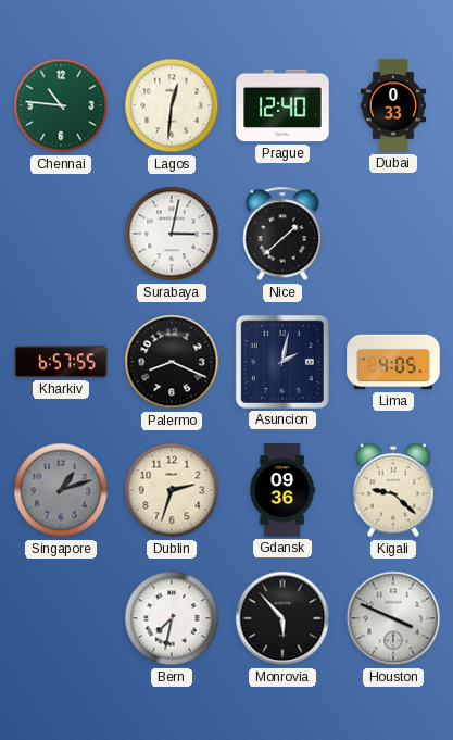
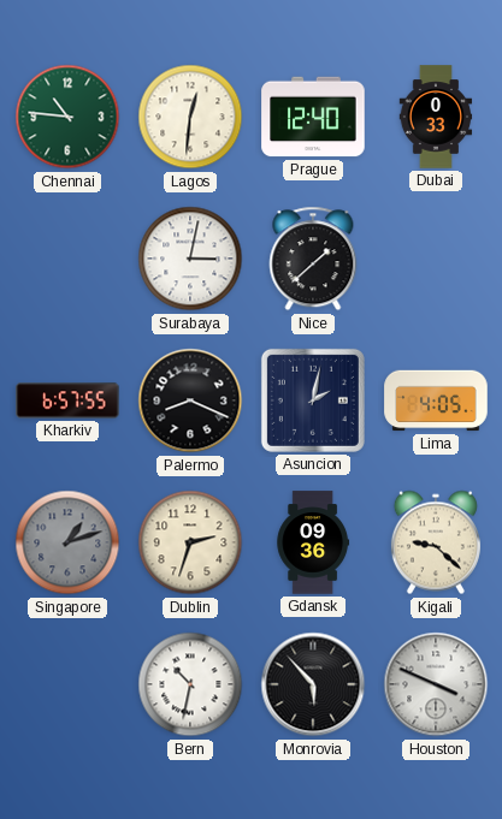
Bern: 7:32 -> 10:32
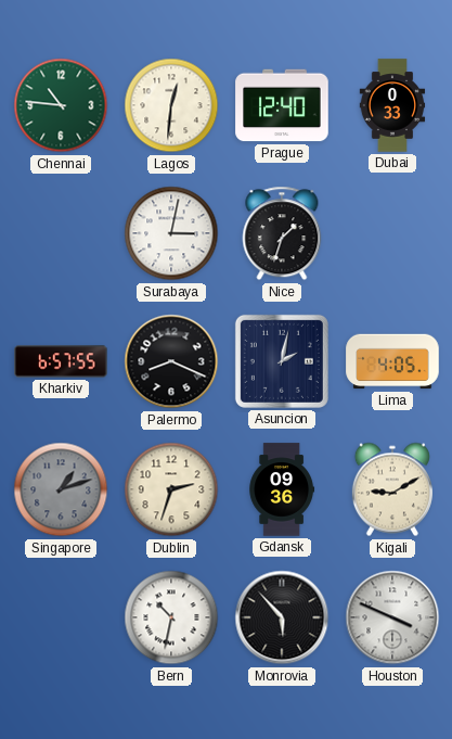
Nice: 1:38 -> 1:33
Kigali: 9:22 -> 9:10
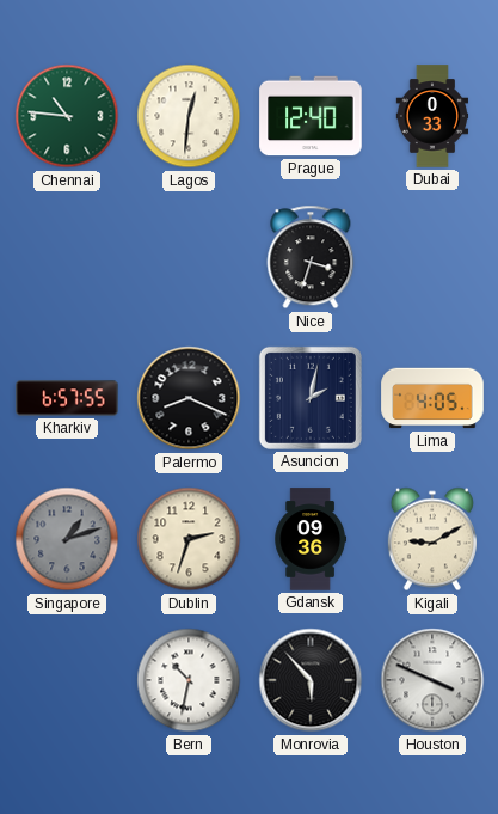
Surabaya: 3:02 -> none
Nice: 1:33 -> 3:33
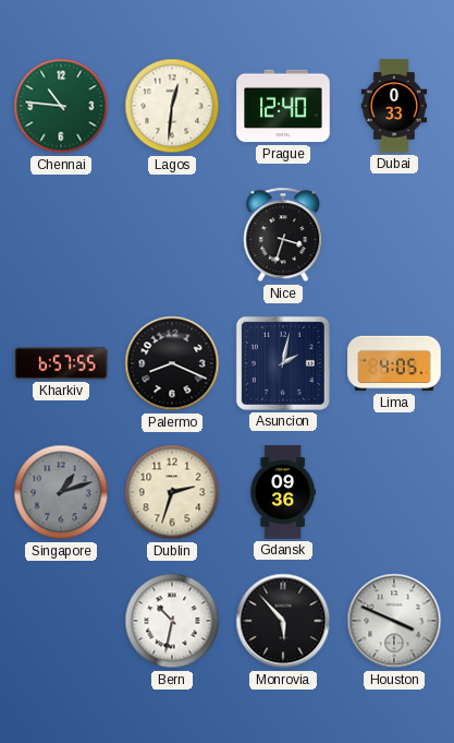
Kigali: 9:10 -> none
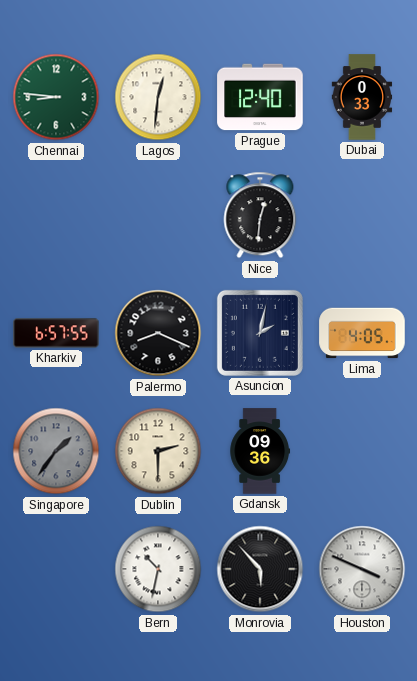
Chennai: 10:46 -> 8:46
Nice: 3:33 -> 12:31
Singapore: 1:12 -> 1:36
Dublin: 2:33 -> 2:30
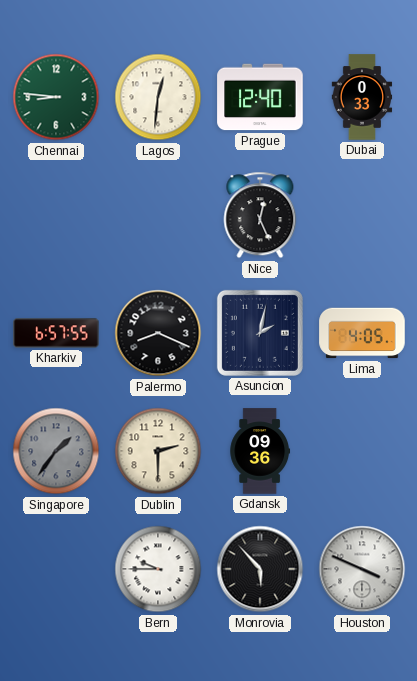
Nice: 12:31 -> 12:26
Bern: 10:32 -> 9:45
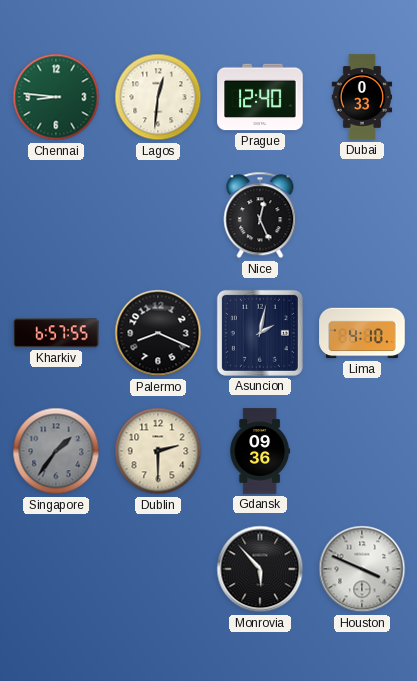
Lima: 4:05 -> 4:10
Bern: 9:45 -> none
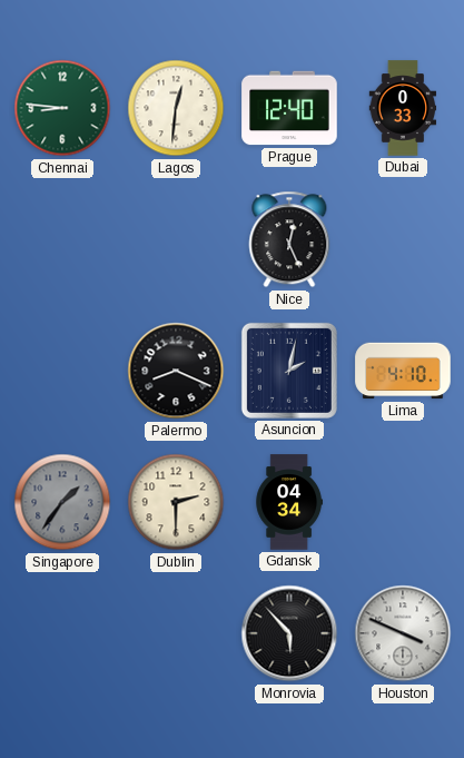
Kharkiv: 6:57 -> none
Gdansk: 09:36 -> 04:34
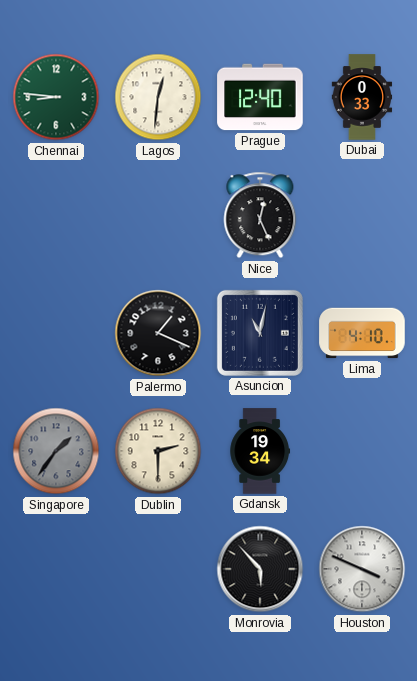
Palermo: 8:19 -> 1:19
Asuncion: 2:02 -> 11:02
Gdansk: 04:34 -> 19:34
